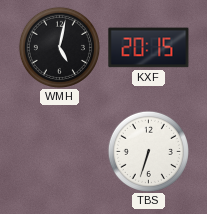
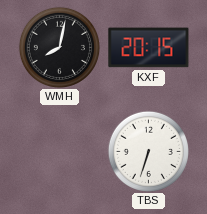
WMH: 5:02 -> 8:02
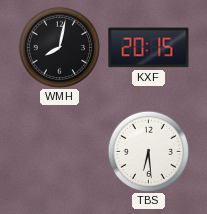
TBS: 6:33 -> 6:29
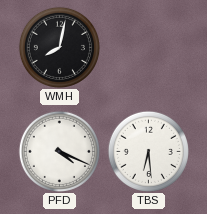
KXF: 20:15 -> none
PFD: none -> 4:19
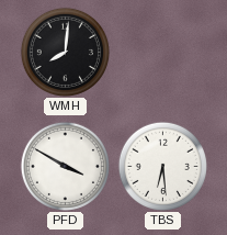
WMH: 8:02 -> 8:01
PFD: 4:19 -> 3:50
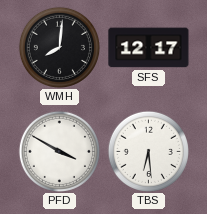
SFS: none -> 12:17
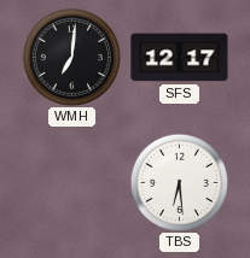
WMH: 8:01 -> 7:01
PFD: 3:50 -> none
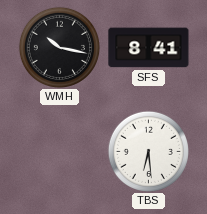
WMH: 7:01 -> 10:17
SFS: 12:17 -> 8:41
